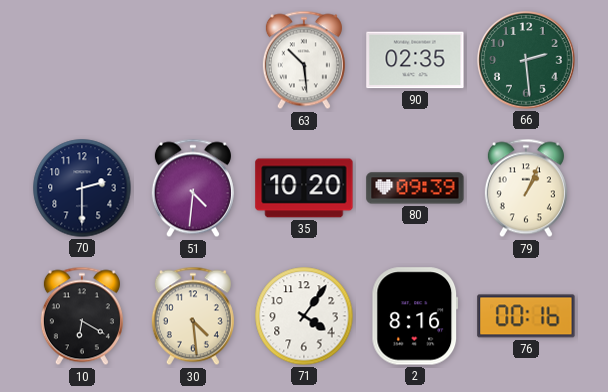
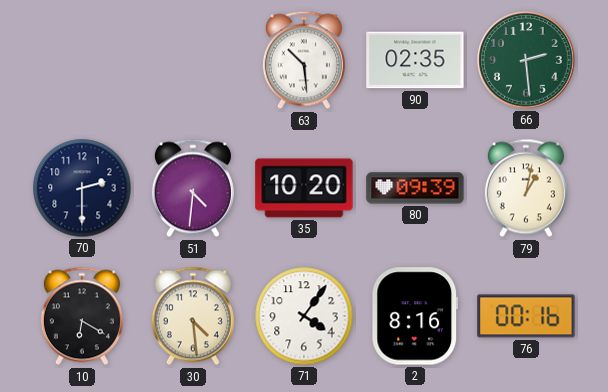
79: 1:04 -> 1:02
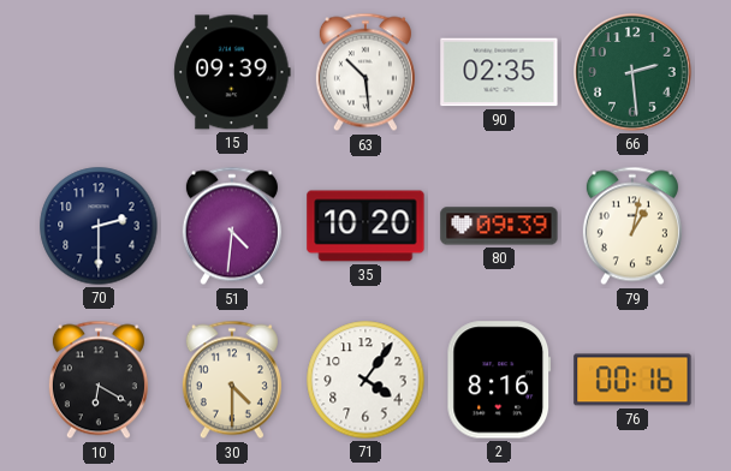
15: none -> 09:39
30: 4:29 -> 4:30
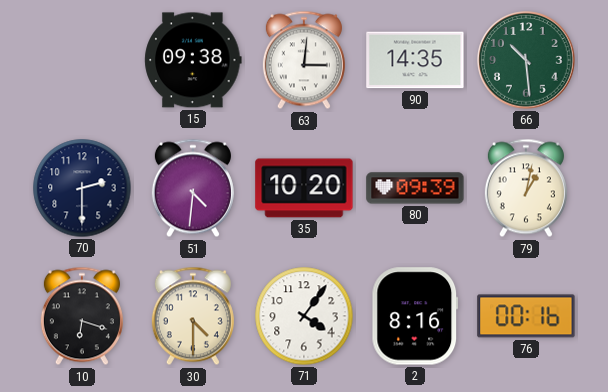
15: 09:39 -> 09:38
63: 10:29 -> 3:01
90: 02:35 -> 14:35
66: 2:29 -> 10:29
10: 6:20 -> 6:18
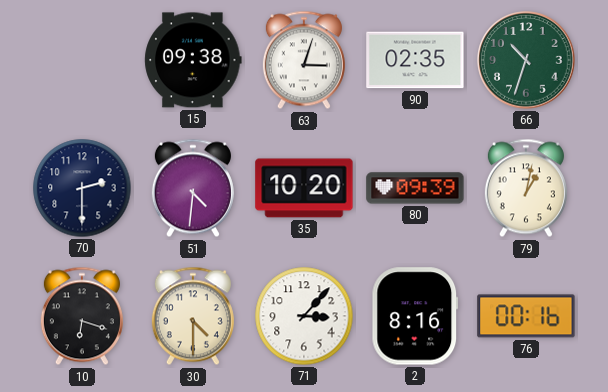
63: 3:01 -> 3:03
90: 14:35 -> 02:35
66: 10:29 -> 10:33
71: 4:06 -> 3:07
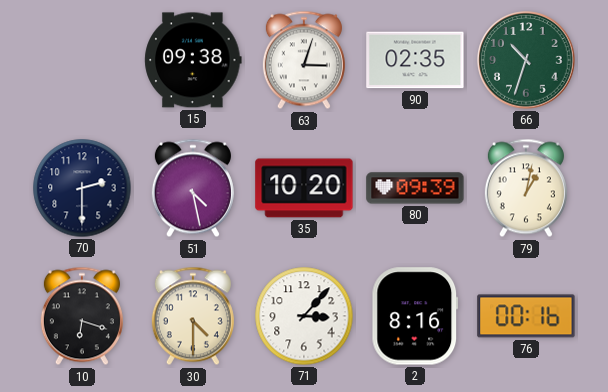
51: 4:31 -> 4:28
